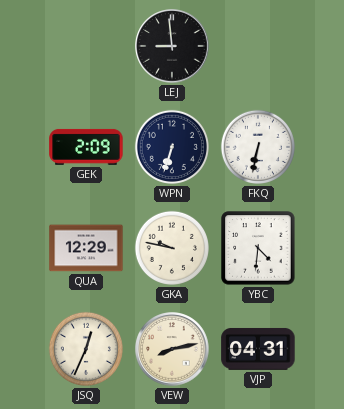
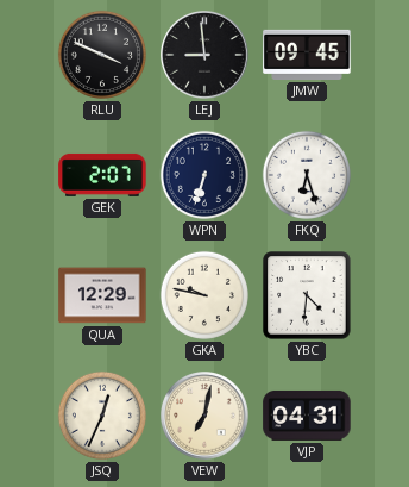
RLU: none -> 3:49
JMW: none -> 09:45
GEK: 2:09 -> 2:07
FKQ: 6:32 -> 6:27
VEW: 8:13 -> 7:02
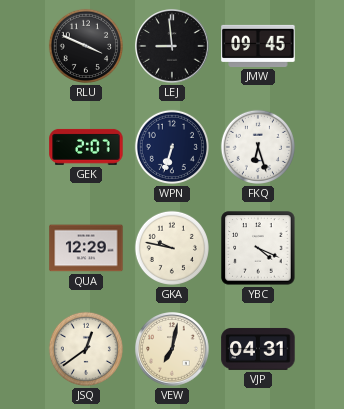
YBC: 4:31 -> 4:19
JSQ: 12:34 -> 12:39
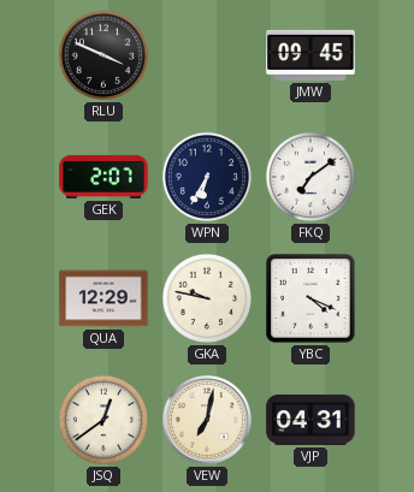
LEJ: 8:59 -> none
WPN: 6:33 -> 6:35
FKQ: 6:27 -> 7:09
